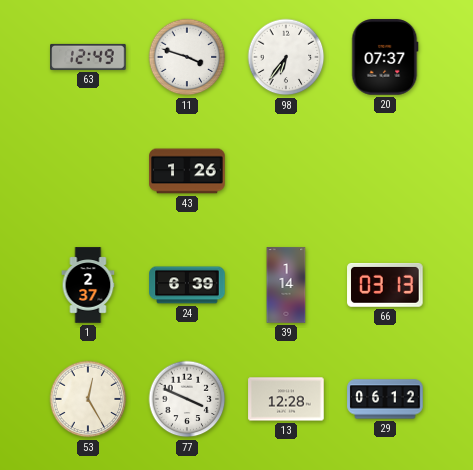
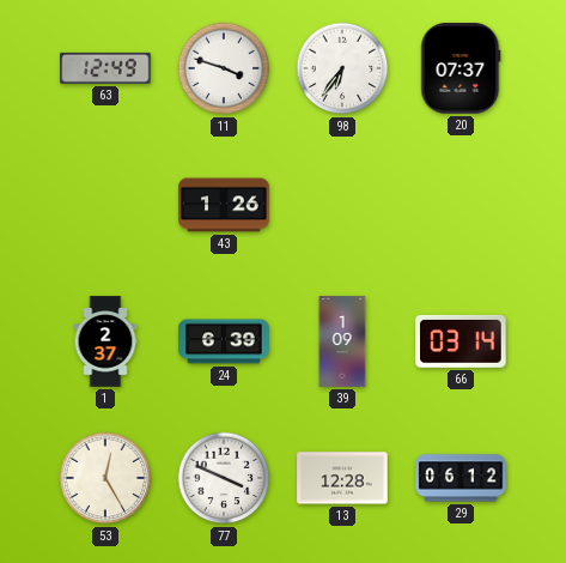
39: 1:14 -> 1:09
66: 03:13 -> 03:14
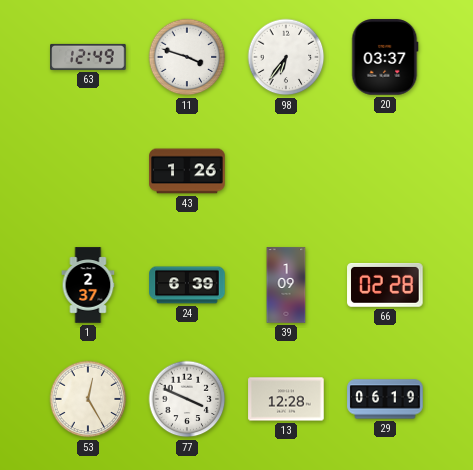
20: 07:37 -> 03:37
66: 03:14 -> 02:28
29: 06:12 -> 06:19
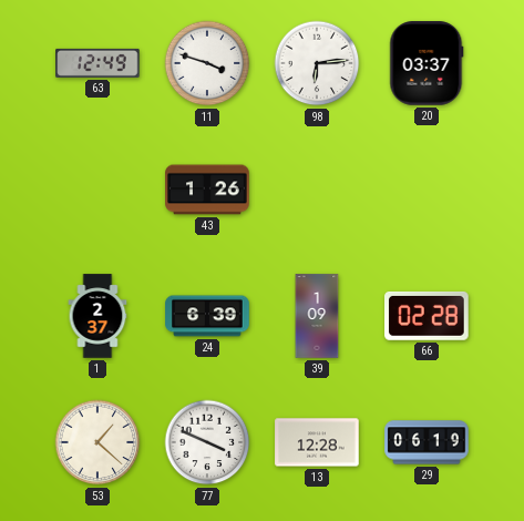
98: 6:36 -> 6:14
53: 12:25 -> 1:22
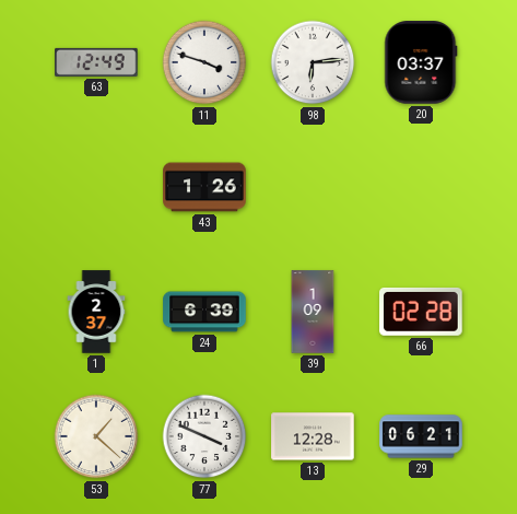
29: 06:19 -> 06:21
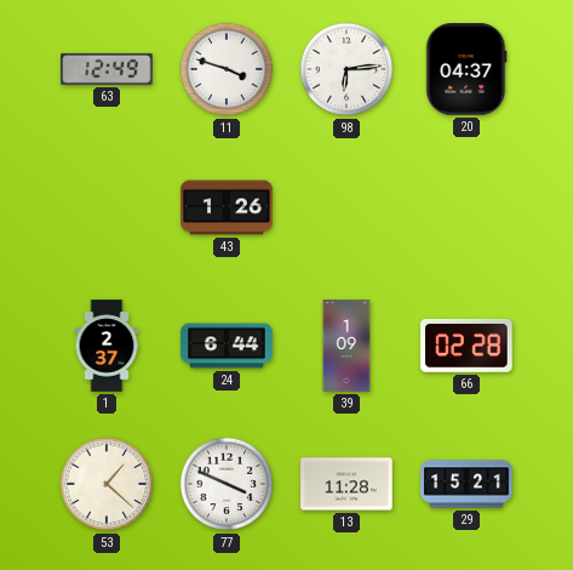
20: 03:37 -> 04:37
24: 6:39 -> 6:44
13: 12:28 -> 11:28
29: 06:21 -> 15:21
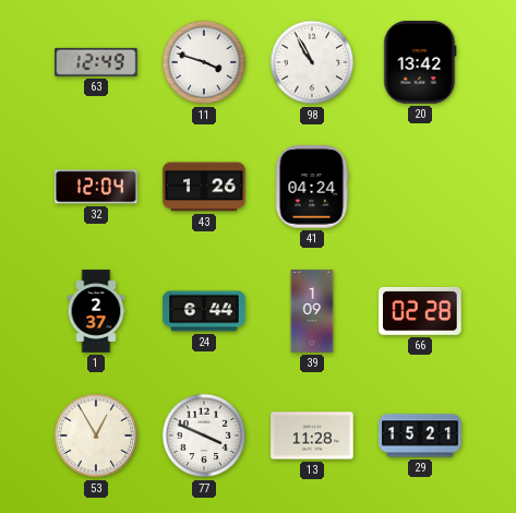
98: 6:14 -> 10:55
20: 04:37 -> 13:42
32: none -> 12:04
41: none -> 04:24
53: 1:22 -> 12:55
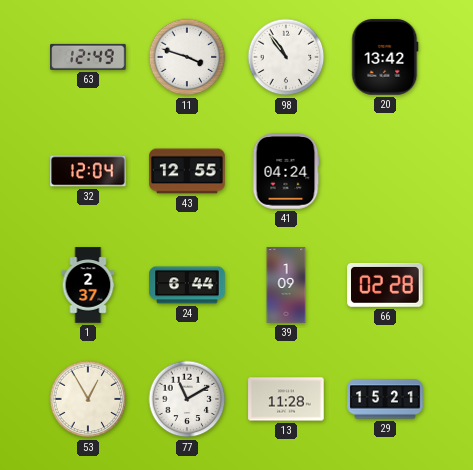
98: 10:55 -> 10:54
43: 1:26 -> 12:55
77: 3:49 -> 11:10
